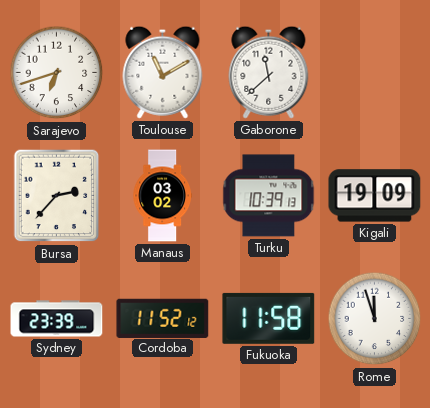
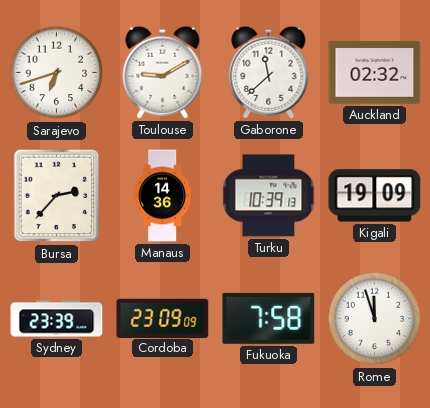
Toulouse: 11:10 -> 9:10
Auckland: none -> 02:32
Manaus: 03:02 -> 14:36
Cordoba: 11:52 -> 23:09
Fukuoka: 11:58 -> 7:58
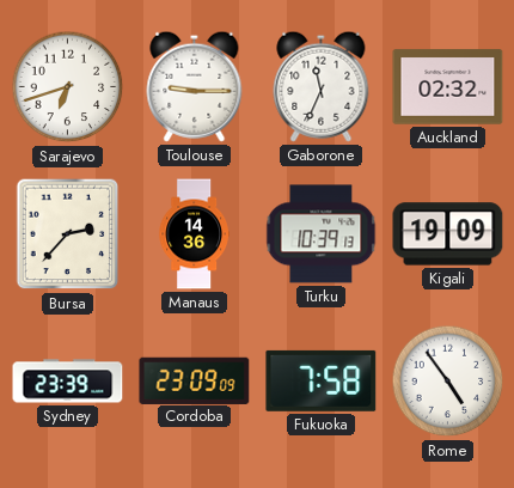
Toulouse: 9:10 -> 9:15
Gaborone: 11:38 -> 11:34
Rome: 11:57 -> 4:54
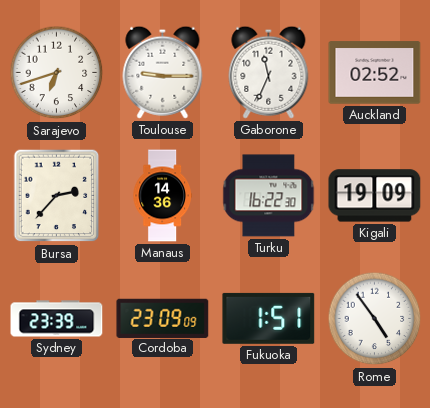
Auckland: 02:32 -> 02:52
Turku: 10:39 -> 16:22
Fukuoka: 7:58 -> 1:51
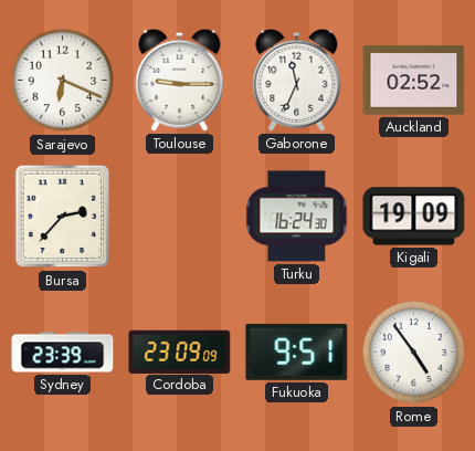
Sarajevo: 6:42 -> 6:19
Manaus: 14:36 -> none
Turku: 16:22 -> 16:24
Fukuoka: 1:51 -> 9:51
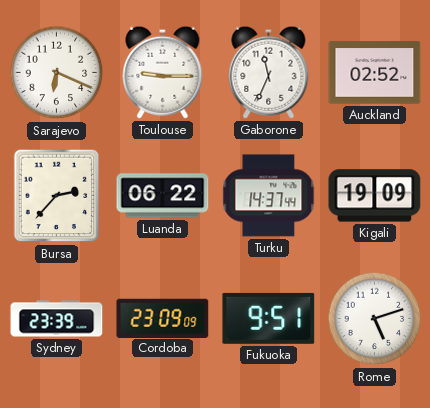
Luanda: none -> 06:22
Turku: 16:24 -> 14:37
Rome: 4:54 -> 5:12
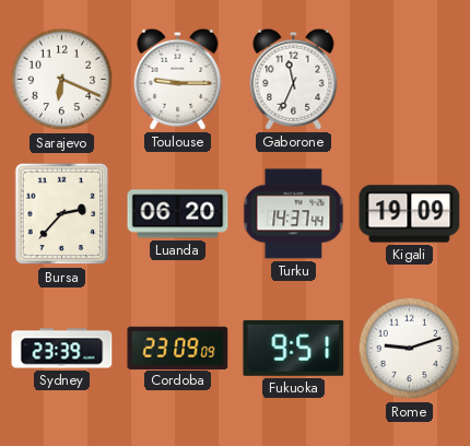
Auckland: 02:52 -> none
Luanda: 06:22 -> 06:20
Rome: 5:12 -> 9:12
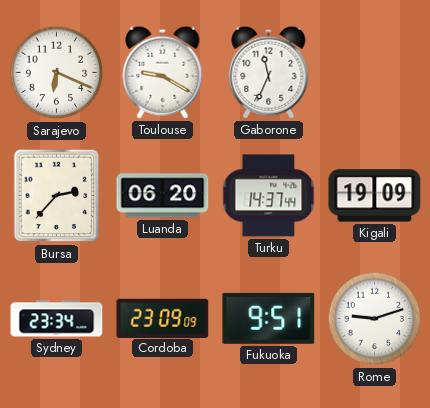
Toulouse: 9:15 -> 9:20
Sydney: 23:39 -> 23:34
